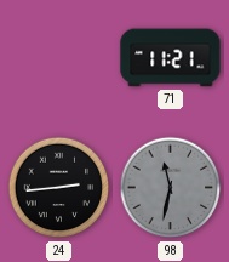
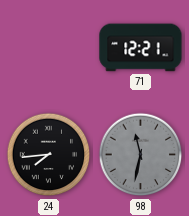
71: 11:21 -> 12:21
24: 2:44 -> 7:44
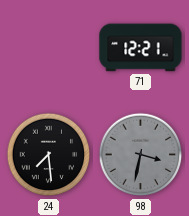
24: 7:44 -> 7:29
98: 11:32 -> 3:32
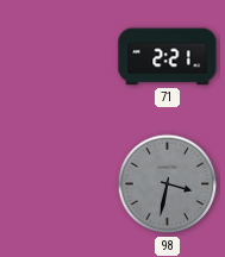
71: 12:21 -> 2:21
24: 7:29 -> none
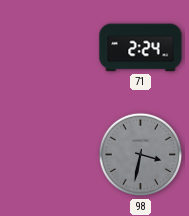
71: 2:21 -> 2:24
